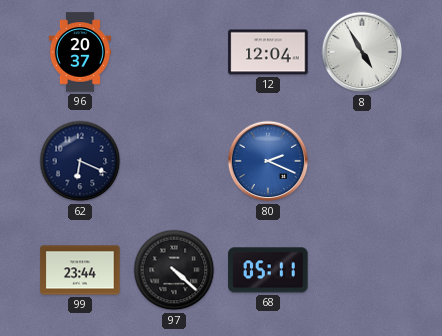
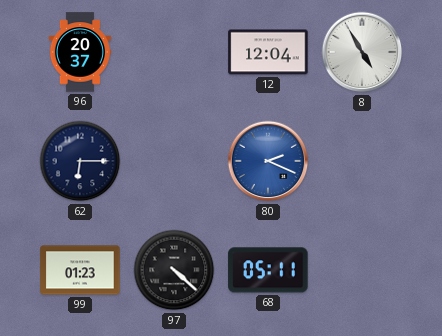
62: 6:19 -> 6:15
99: 23:44 -> 01:23
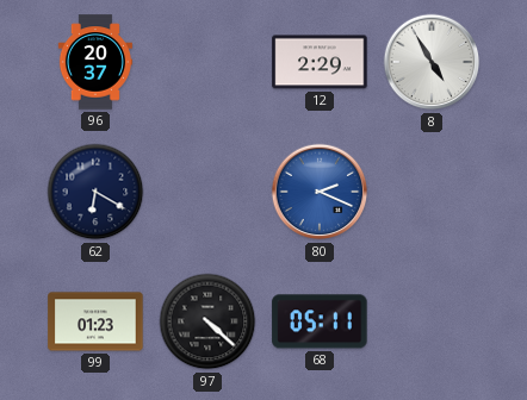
12: 12:04 -> 2:29
62: 6:15 -> 6:20
